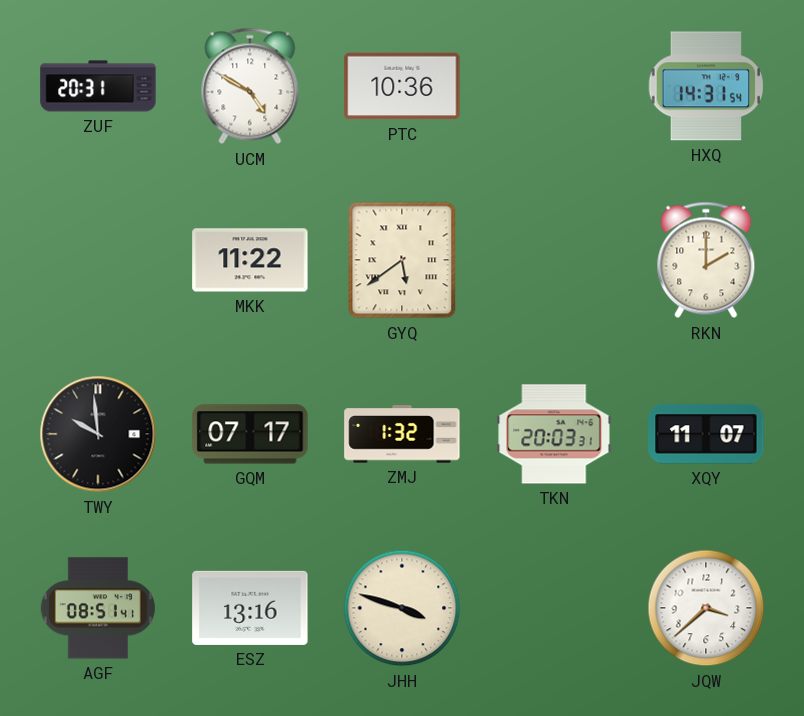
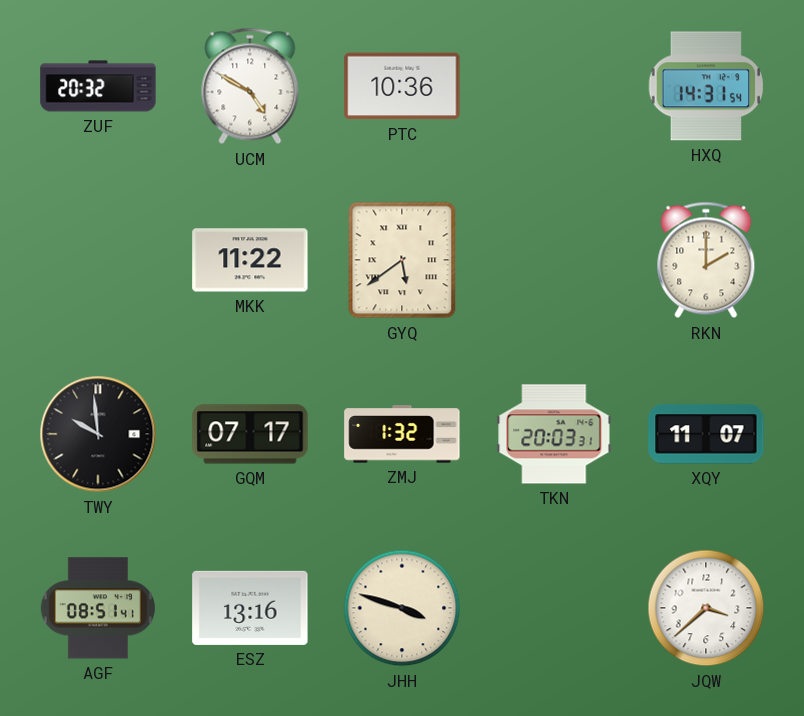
ZUF: 20:31 -> 20:32
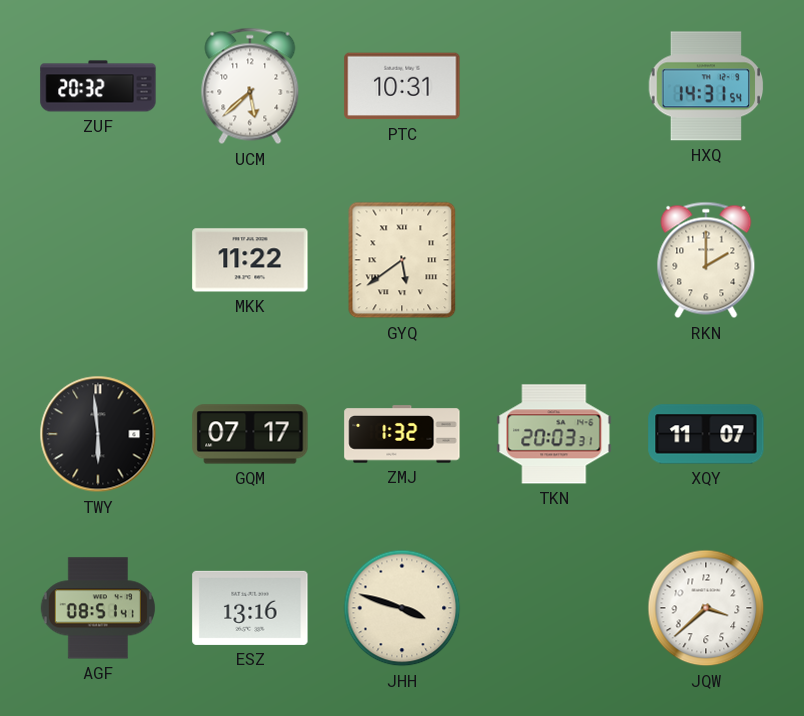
UCM: 4:50 -> 5:38
PTC: 10:36 -> 10:31
TWY: 9:59 -> 5:59
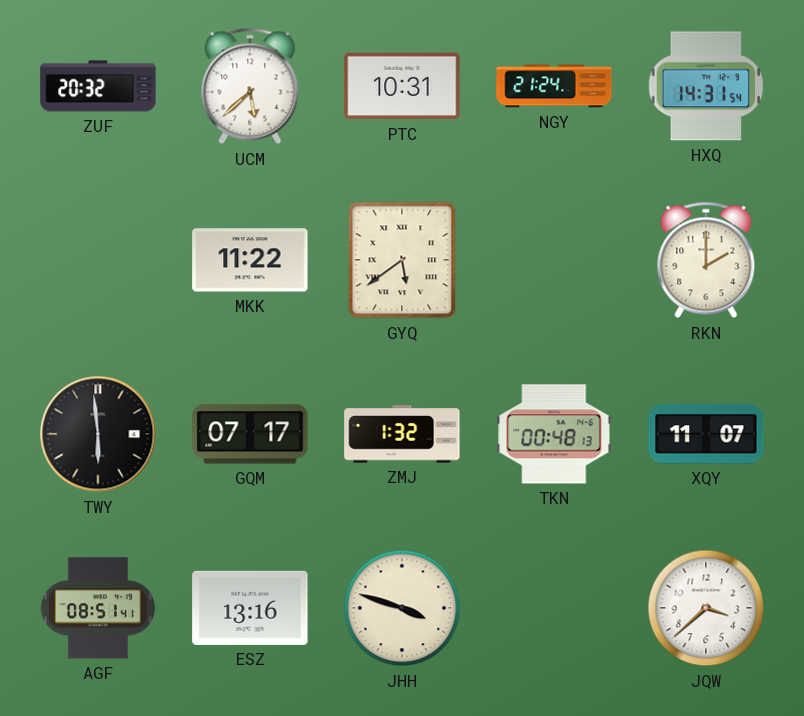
NGY: none -> 21:24
TKN: 20:03 -> 00:48
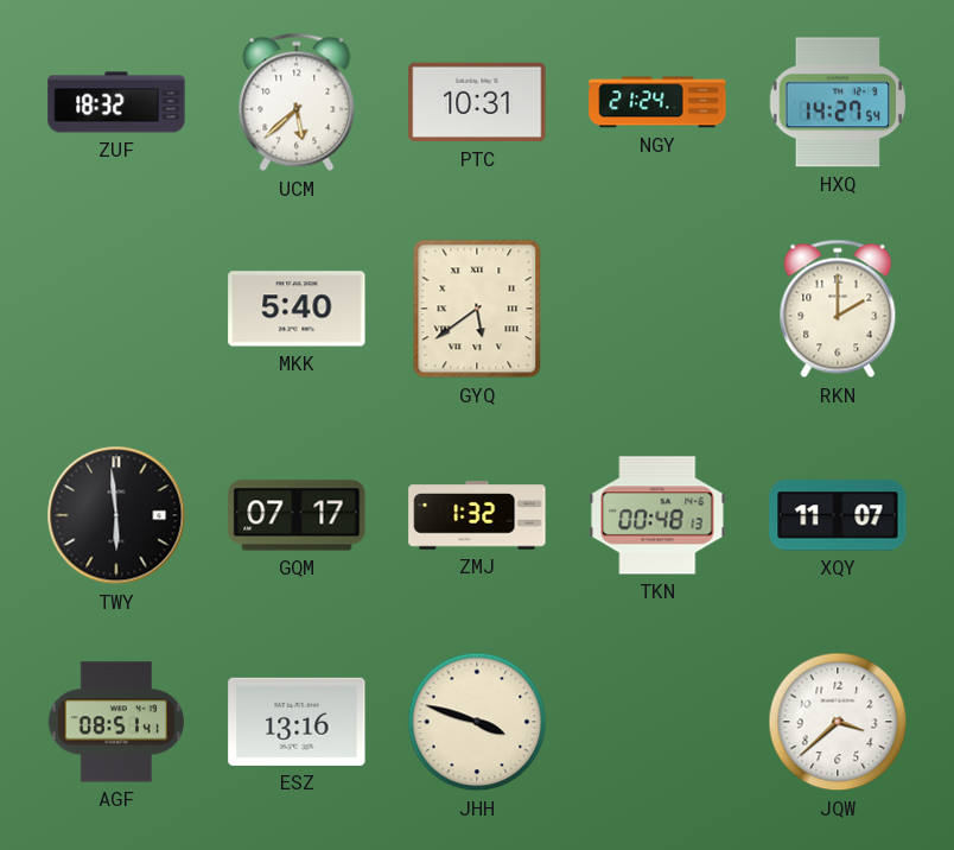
ZUF: 20:32 -> 18:32
HXQ: 14:31 -> 14:27
MKK: 11:22 -> 5:40
